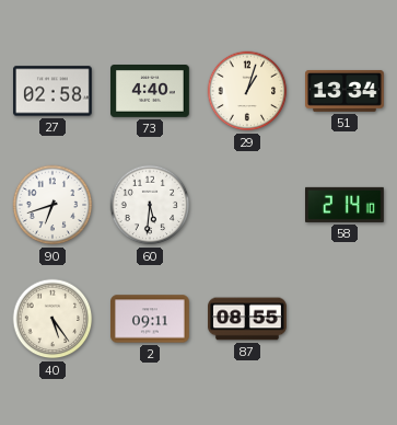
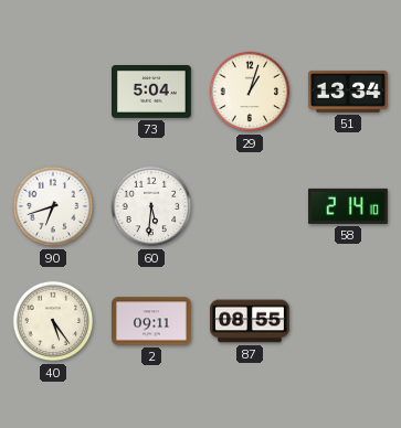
27: 02:58 -> none
73: 4:40 -> 5:04
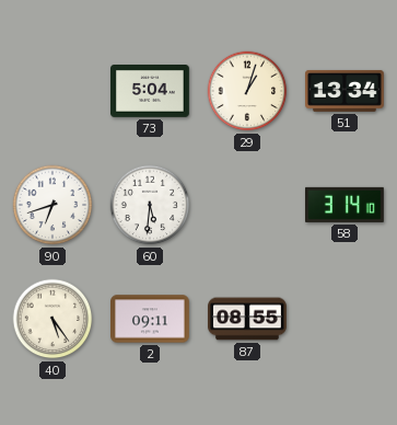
58: 2:14 -> 3:14
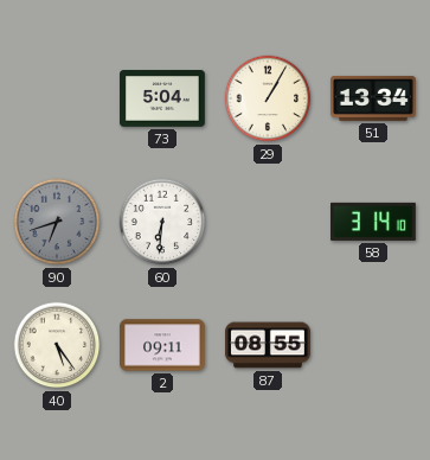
29: 1:03 -> 1:05
90 dial: white -> grey
60: 5:31 -> 6:31
